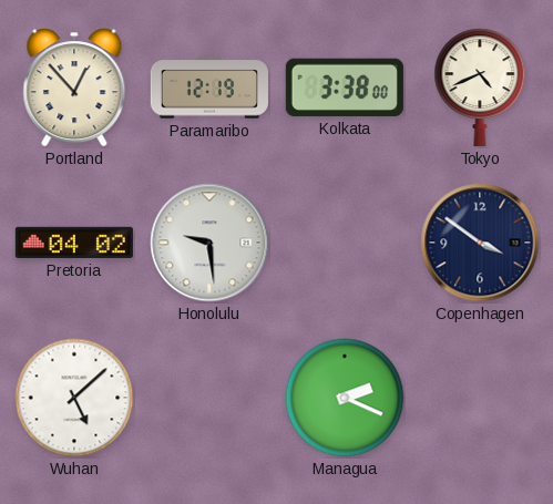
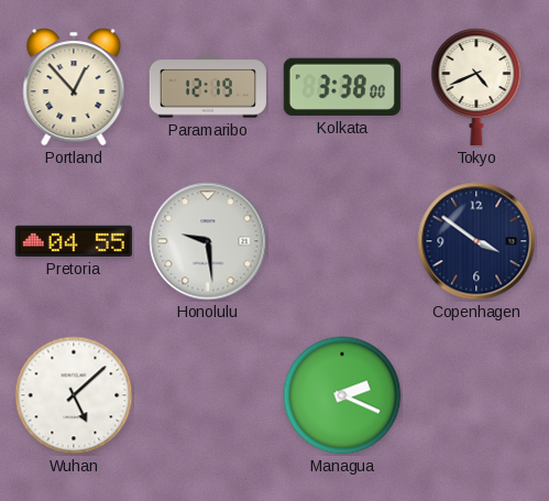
Pretoria: 04:02 -> 04:55
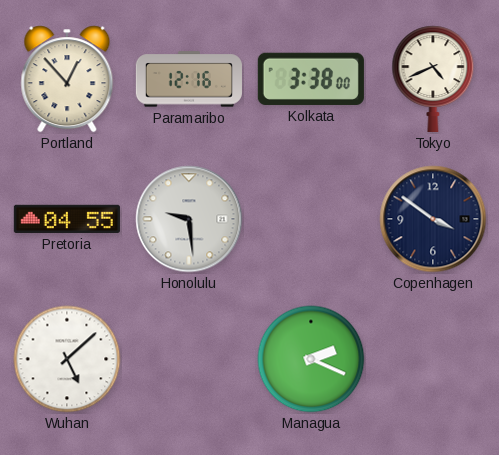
Paramaribo: 12:19 -> 12:16
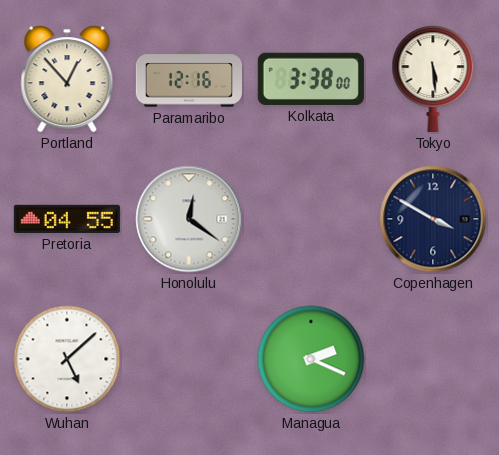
Tokyo: 4:41 -> 5:29
Honolulu: 9:29 -> 12:21
Copenhagen: 3:51 -> 3:50
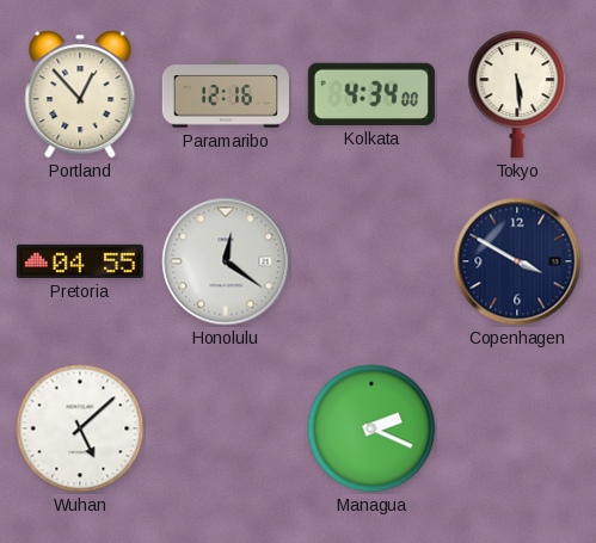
Kolkata: 3:38 -> 4:34
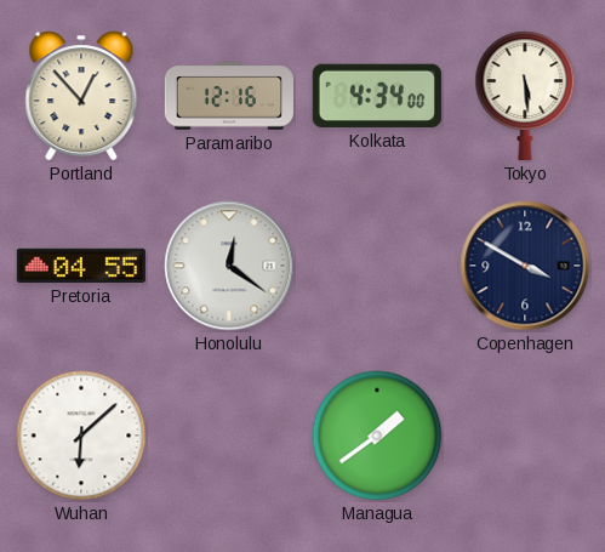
Wuhan: 5:08 -> 6:08
Managua: 2:19 -> 1:39
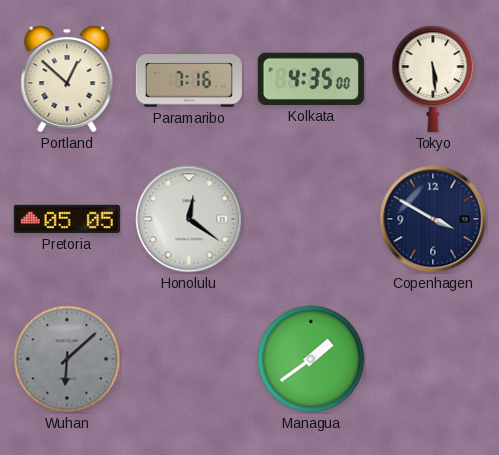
Portland: 12:53 -> 12:52
Paramaribo: 12:16 -> 7:16
Kolkata: 4:34 -> 4:35
Pretoria: 04:55 -> 05:05
Wuhan dial: white -> grey
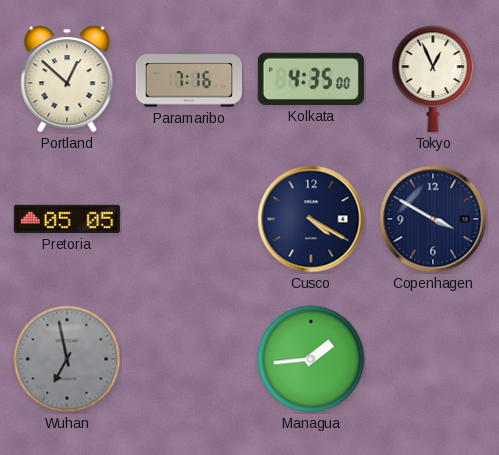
Tokyo: 5:29 -> 12:56
Honolulu: 12:21 -> none
Cusco: none -> 4:20
Wuhan: 6:08 -> 6:58
Managua: 1:39 -> 1:44
